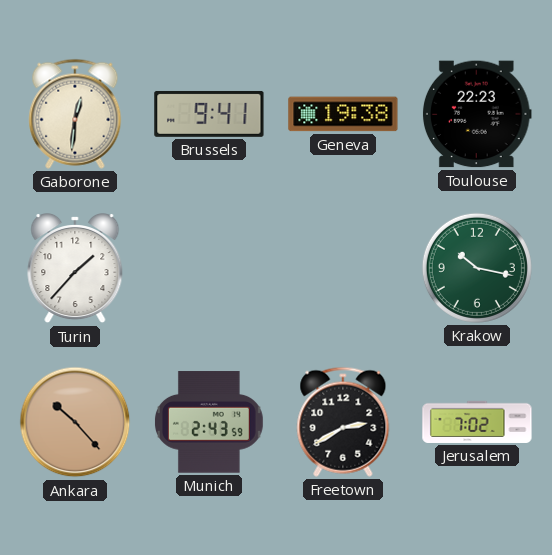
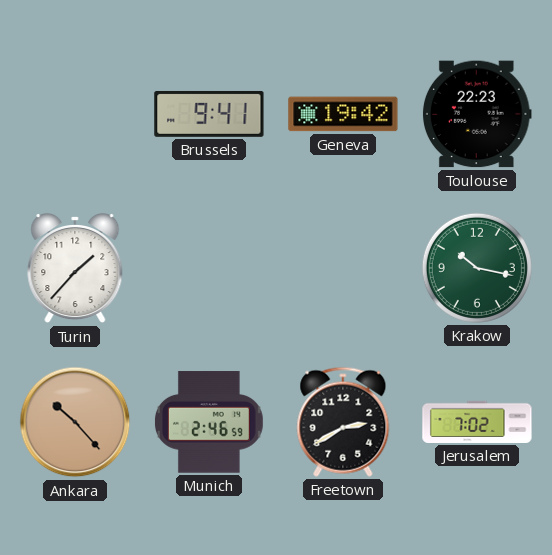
Gaborone: 12:31 -> none
Geneva: 19:38 -> 19:42
Munich: 2:43 -> 2:46
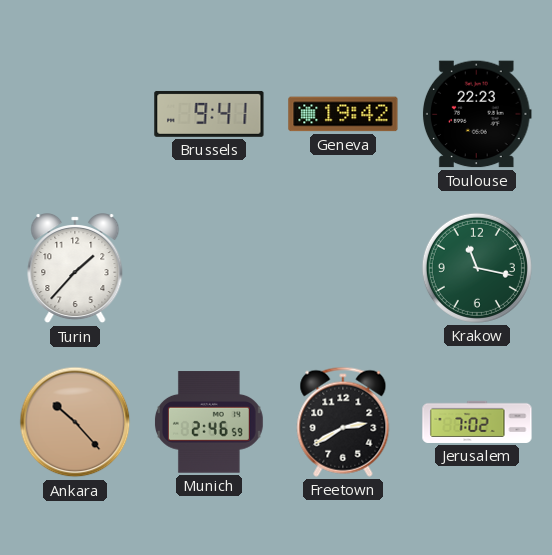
Krakow: 10:17 -> 11:17
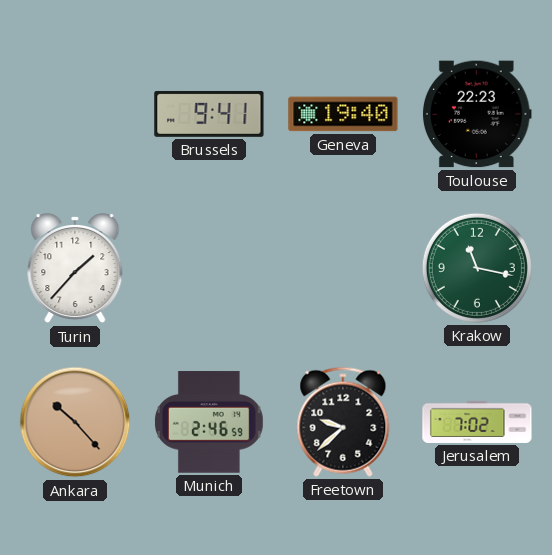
Geneva: 19:42 -> 19:40
Freetown: 2:40 -> 9:38
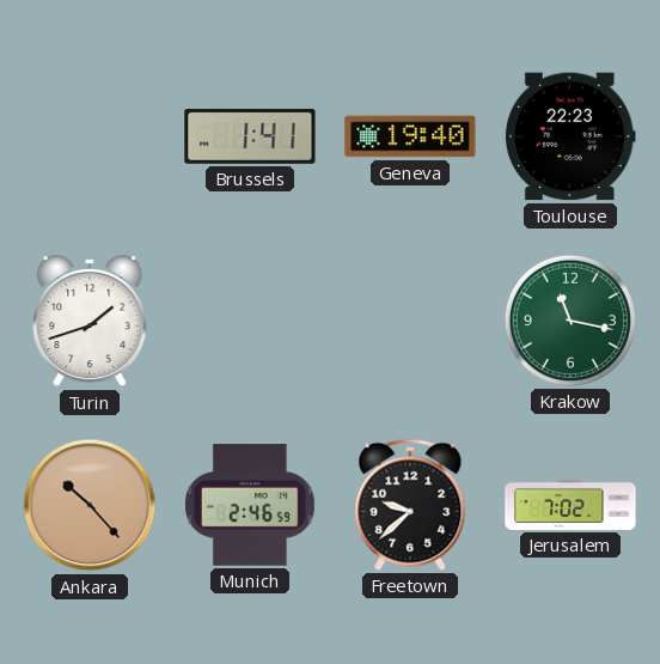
Brussels: 9:41 -> 1:41
Turin: 1:37 -> 1:42
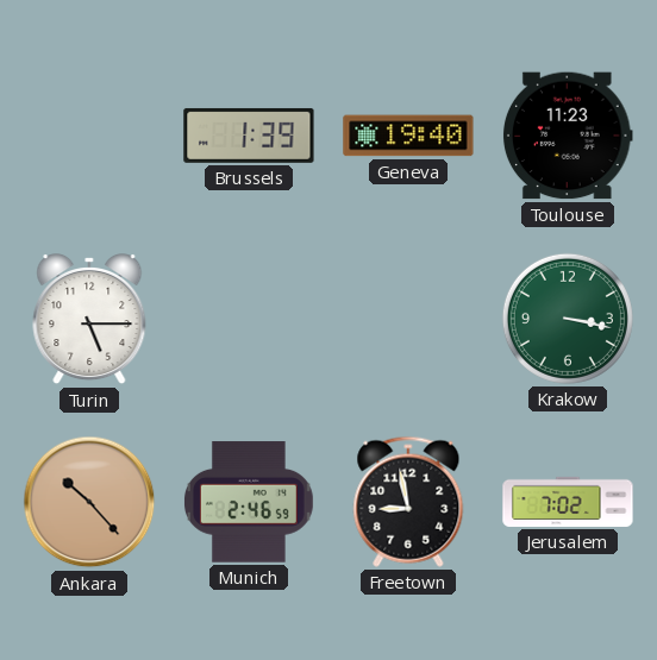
Brussels: 1:41 -> 1:39
Toulouse: 22:23 -> 11:23
Turin: 1:42 -> 5:15
Krakow: 11:17 -> 3:17
Freetown: 9:38 -> 8:58
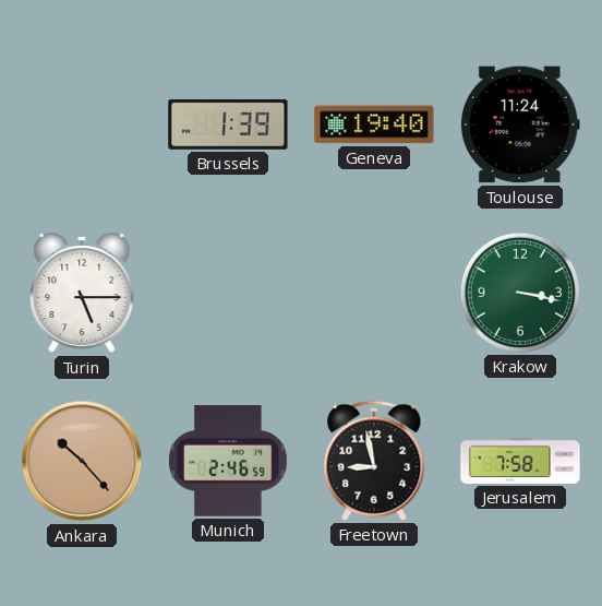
Toulouse: 11:23 -> 11:24
Jerusalem: 7:02 -> 7:58
